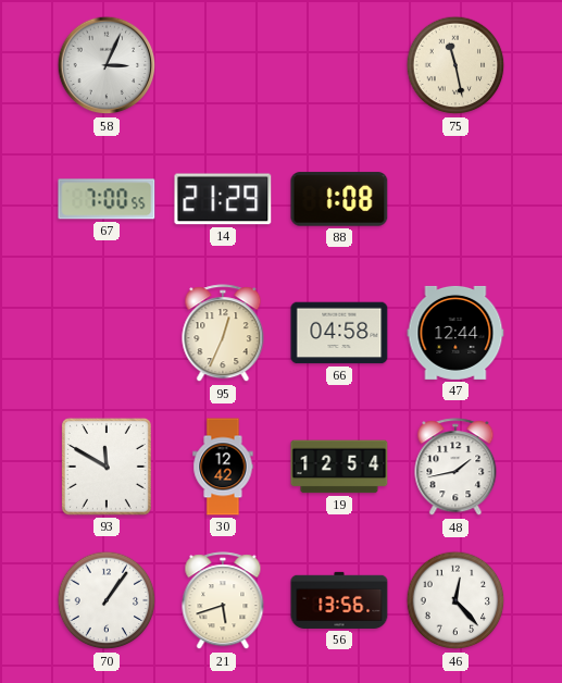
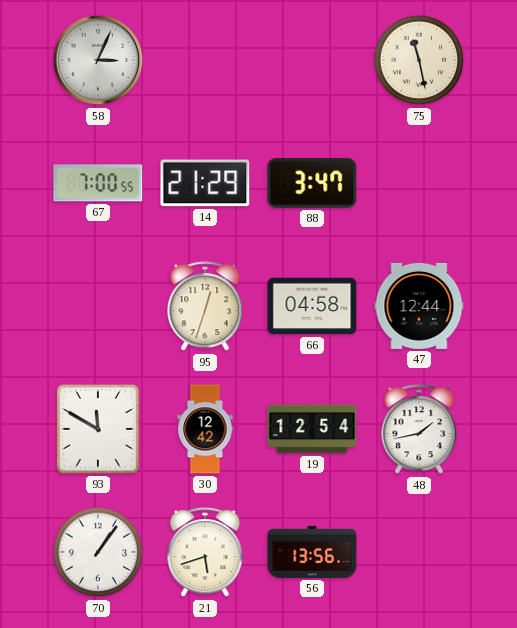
88: 1:08 -> 3:47
95: 12:34 -> 12:33
46: 12:23 -> none
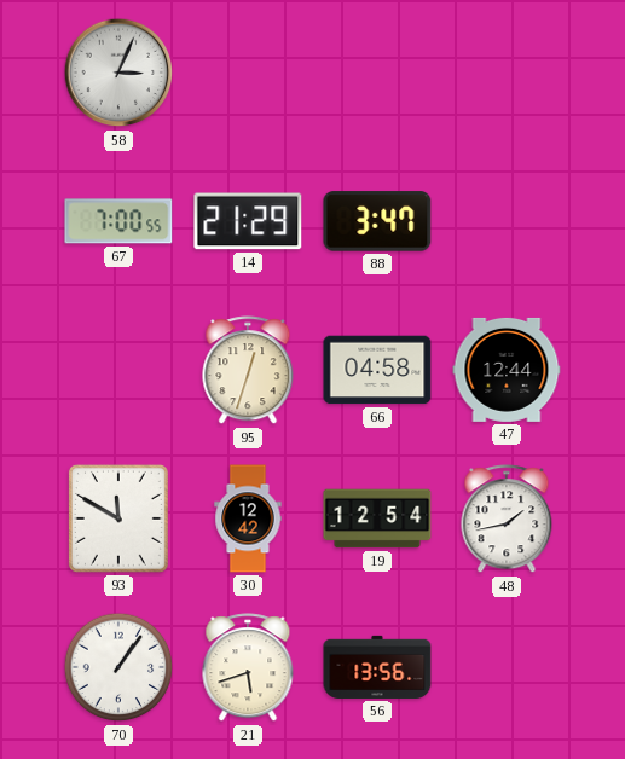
75: 11:28 -> none
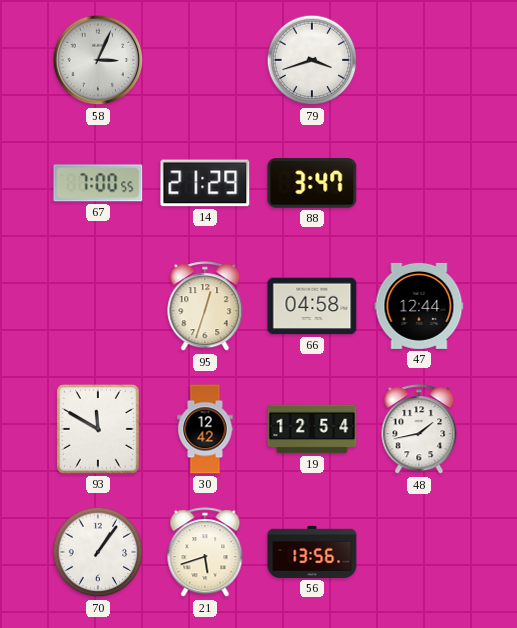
79: none -> 3:42
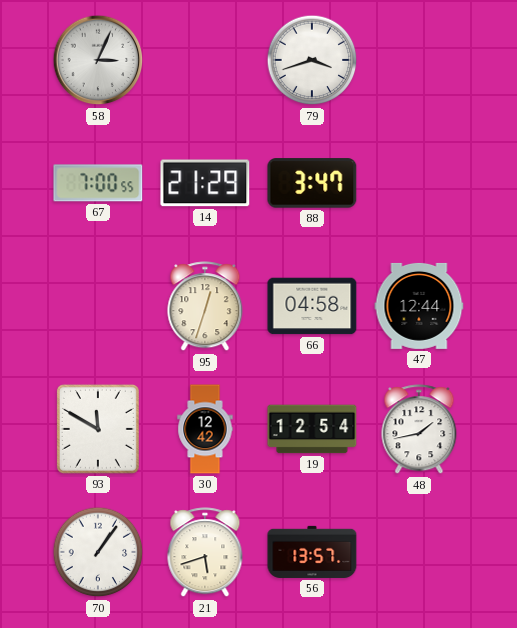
56: 13:56 -> 13:57
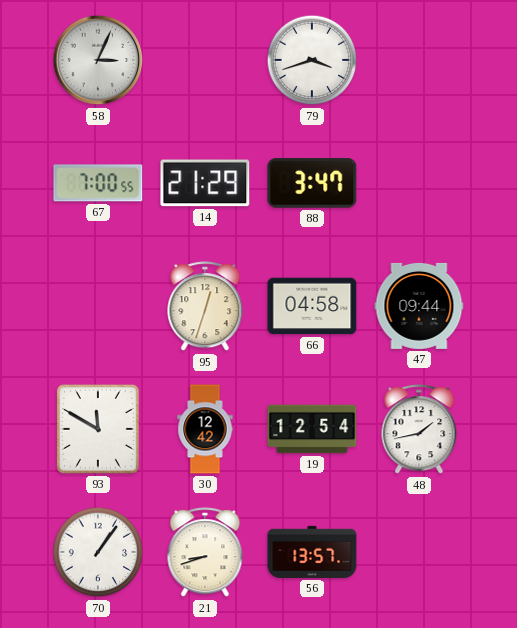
47: 12:44 -> 09:44
21: 5:42 -> 8:42
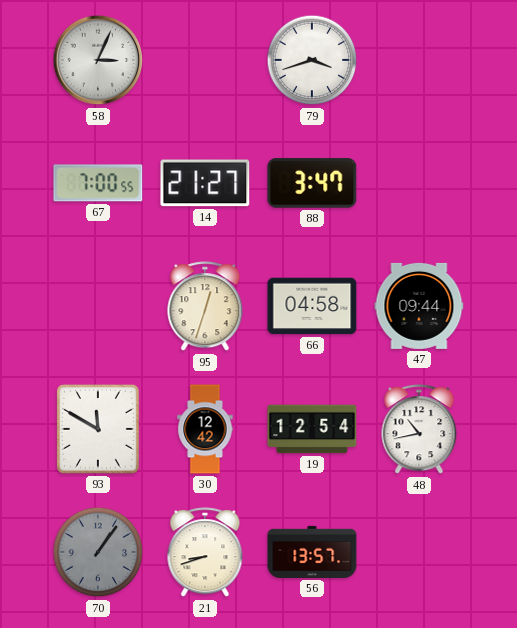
14: 21:29 -> 21:27
48: 1:43 -> 10:43
70 dial: white -> grey
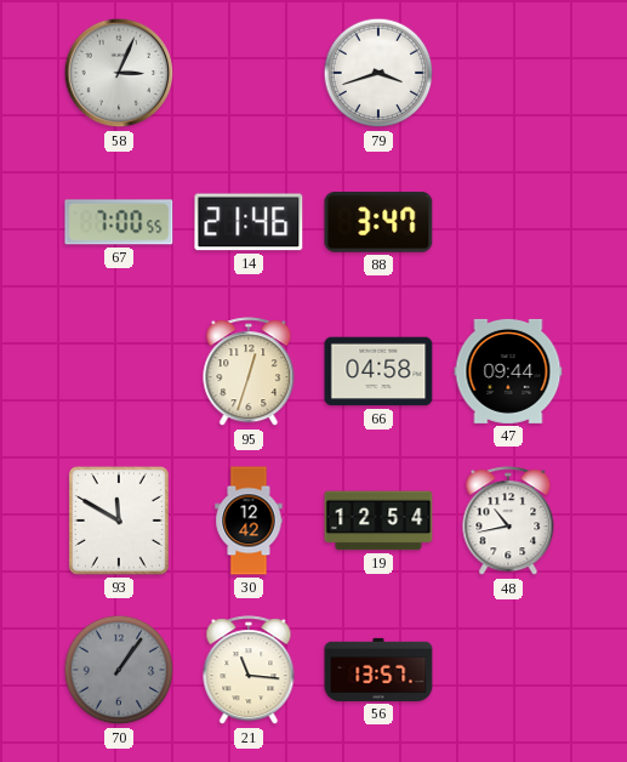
14: 21:27 -> 21:46
21: 8:42 -> 11:16
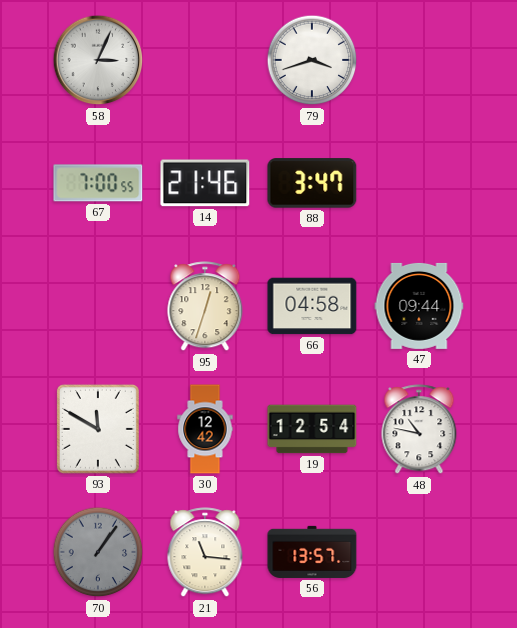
48: 10:43 -> 10:47
